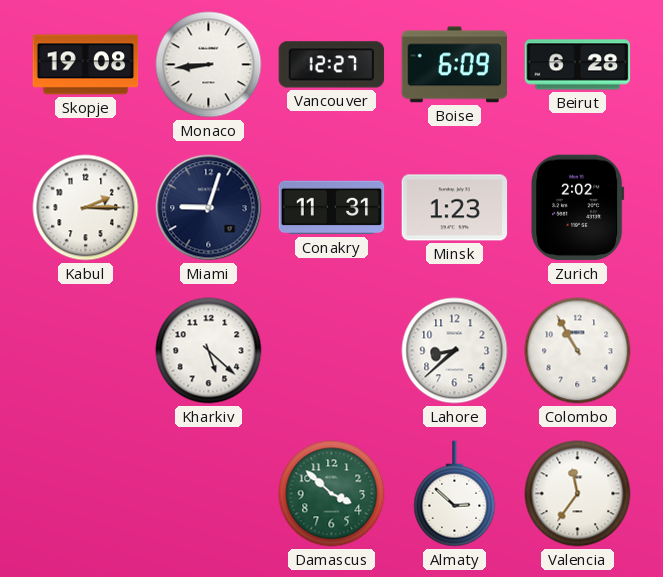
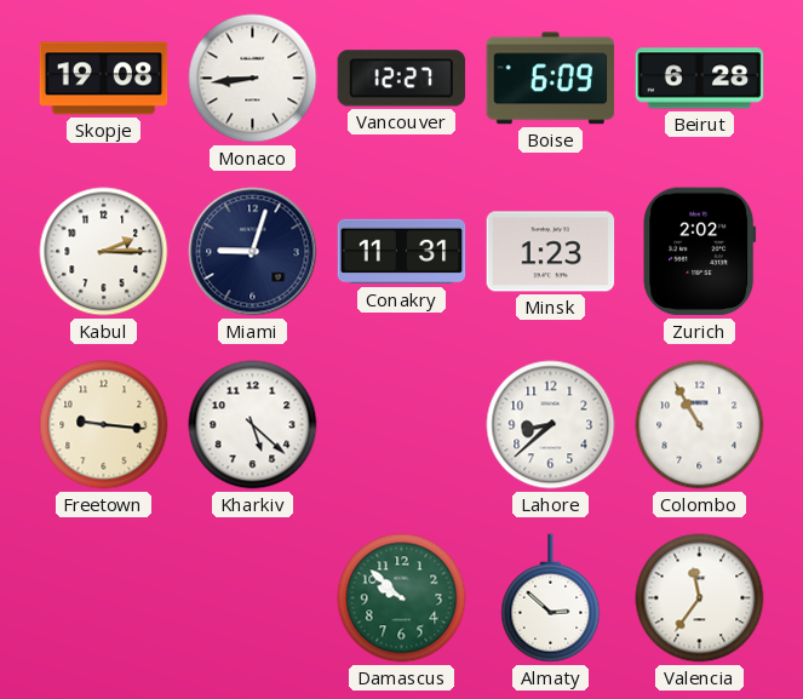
Freetown: none -> 9:16
Damascus: 3:52 -> 9:52
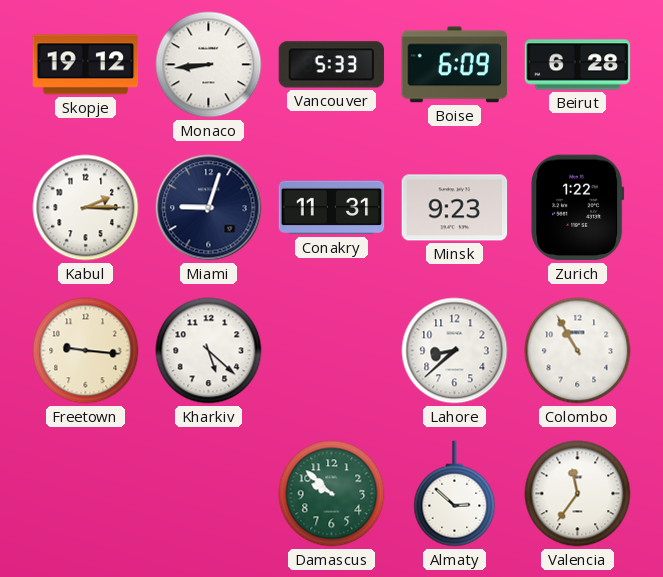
Skopje: 19:08 -> 19:12
Vancouver: 12:27 -> 5:33
Minsk: 1:23 -> 9:23
Zurich: 2:02 -> 1:22
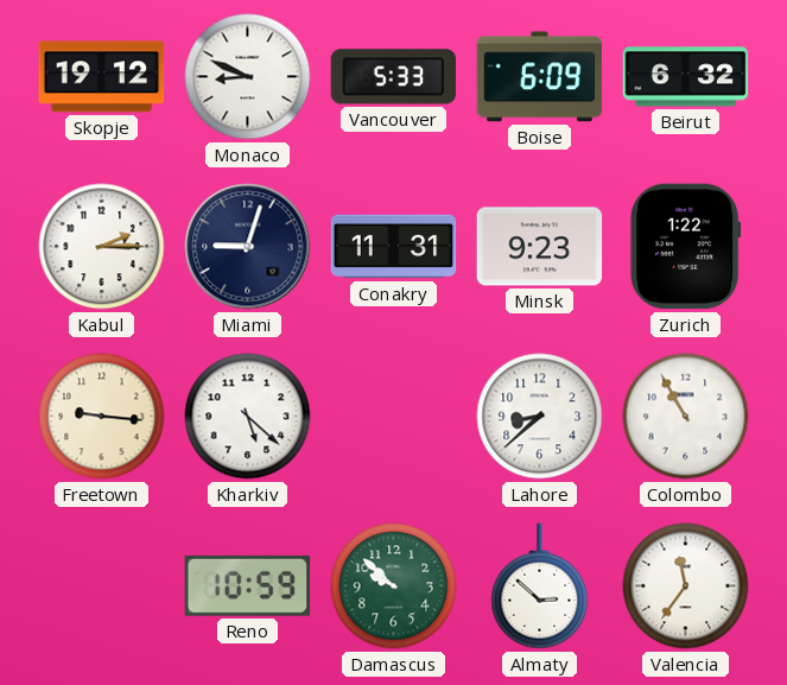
Monaco: 8:44 -> 8:49
Beirut: 6:28 -> 6:32
Reno: none -> 10:59
